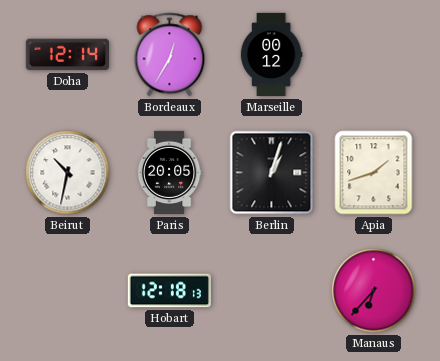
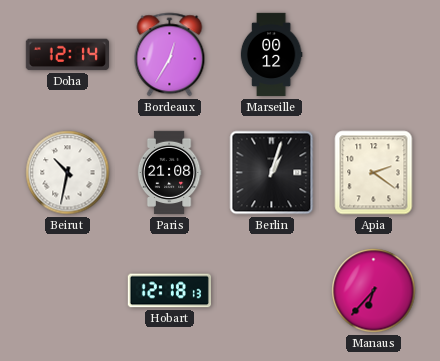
Paris: 20:05 -> 21:08
Apia: 1:42 -> 2:21
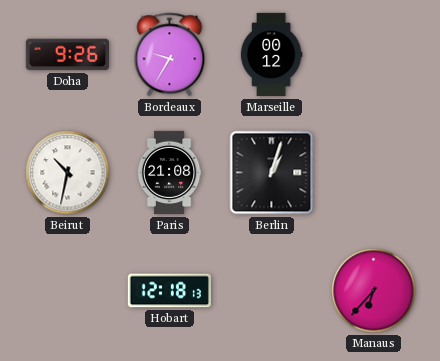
Doha: 12:14 -> 9:26
Bordeaux: 12:35 -> 9:35
Apia: 2:21 -> none
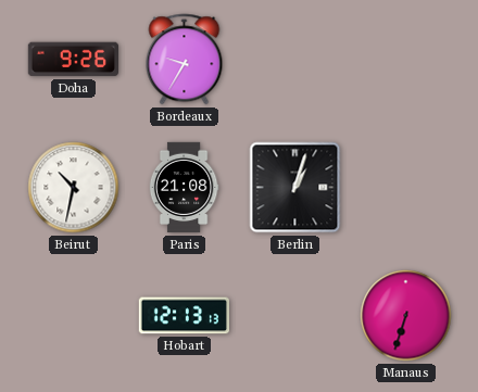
Marseille: 00:12 -> none
Hobart: 12:18 -> 12:13
Manaus: 6:37 -> 6:33
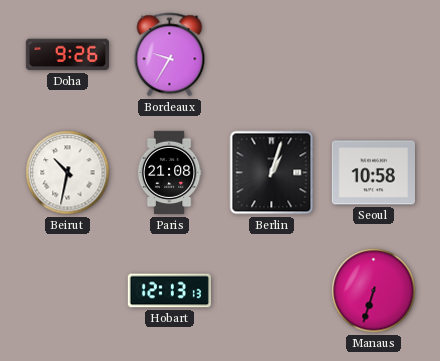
Seoul: none -> 10:58
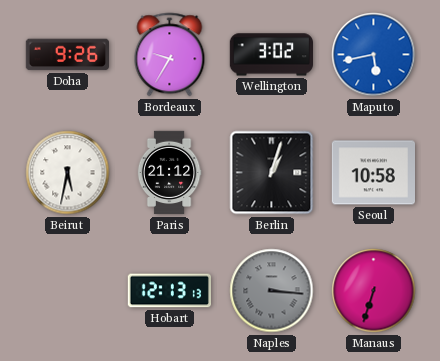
Wellington: none -> 3:02
Maputo: none -> 5:43
Beirut: 10:32 -> 5:32
Paris: 21:08 -> 21:12
Naples: none -> 3:16
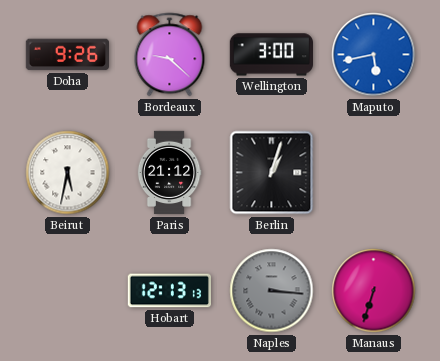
Bordeaux: 9:35 -> 9:22
Wellington: 3:02 -> 3:00
Seoul: 10:58 -> none
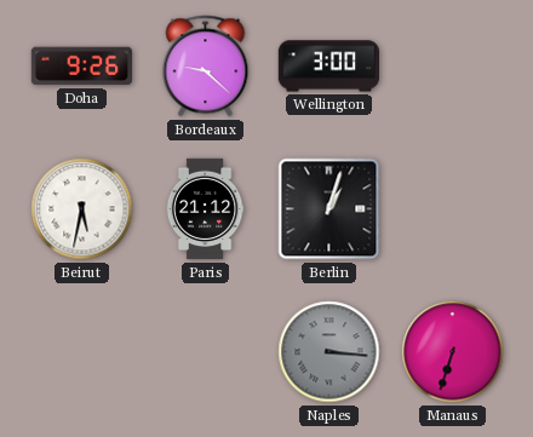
Maputo: 5:43 -> none
Hobart: 12:13 -> none
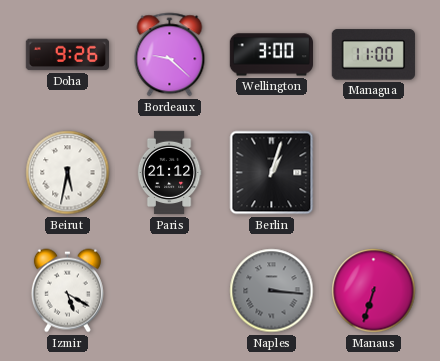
Managua: none -> 11:00
Izmir: none -> 5:20
